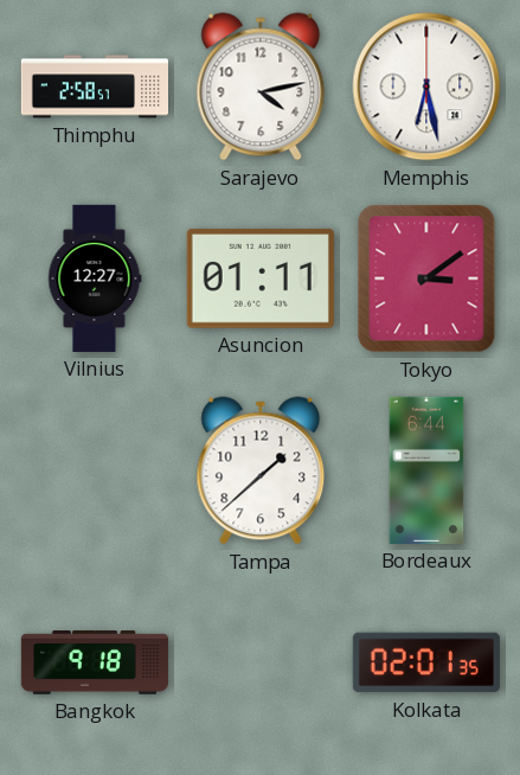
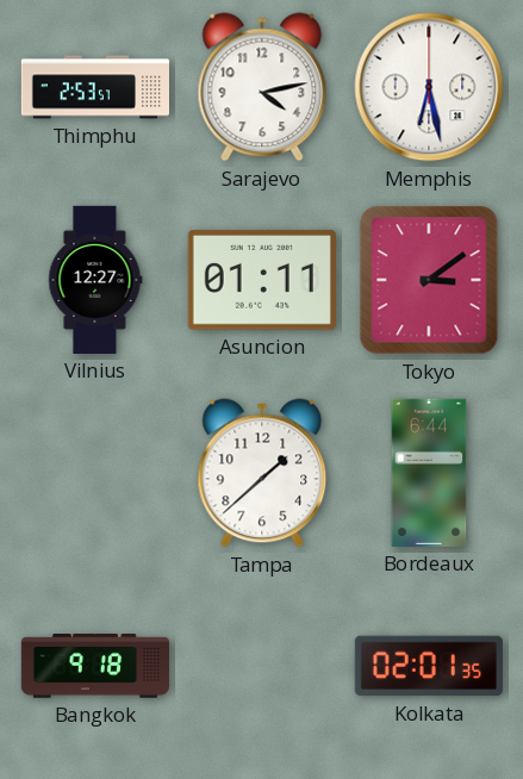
Thimphu: 2:58 -> 2:53
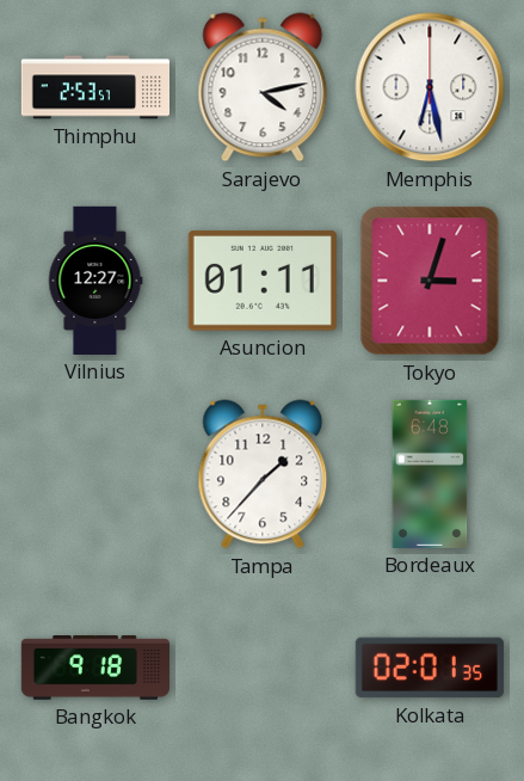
Tokyo: 3:09 -> 3:03
Tampa: 1:38 -> 1:37
Bordeaux: 6:44 -> 6:48
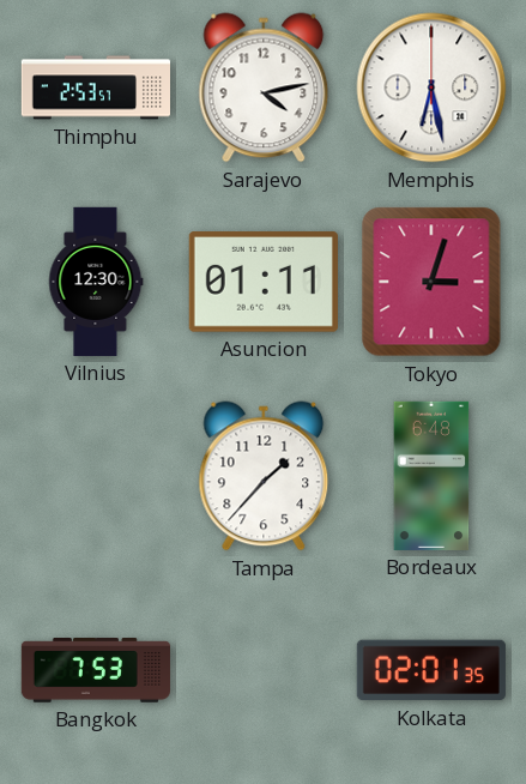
Vilnius: 12:27 -> 12:30
Bangkok: 9:18 -> 7:53
